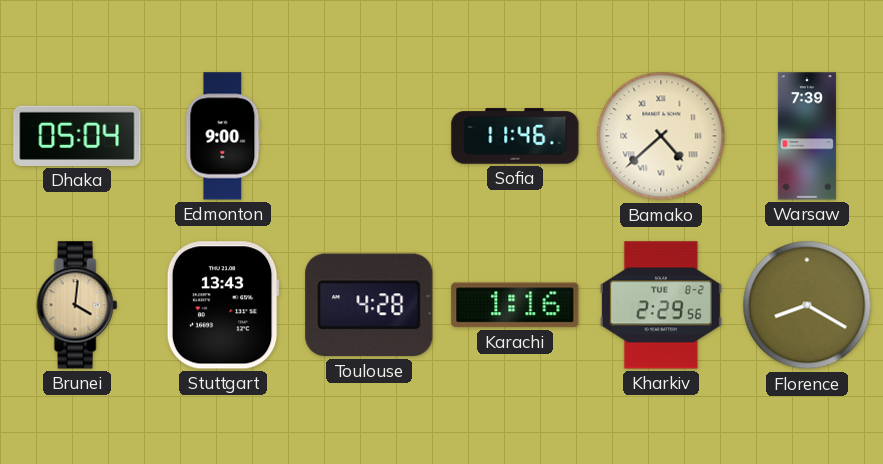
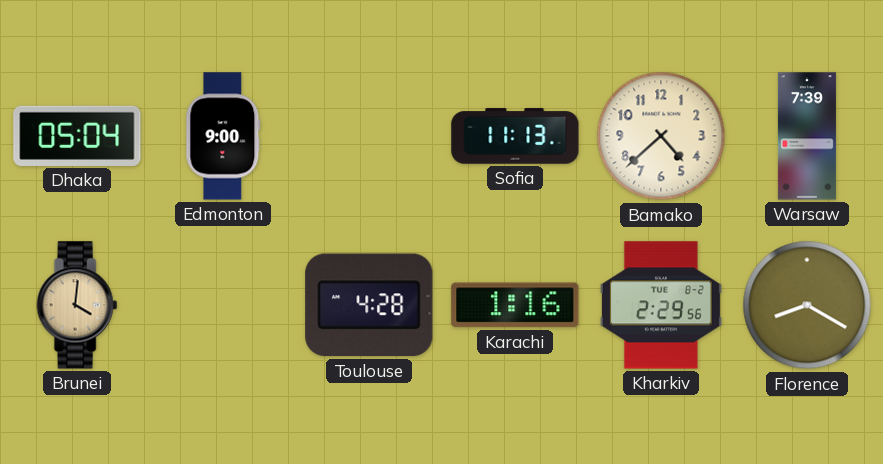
Sofia: 11:46 -> 11:13
Bamako numerals: Roman -> Arabic
Stuttgart: 13:43 -> none
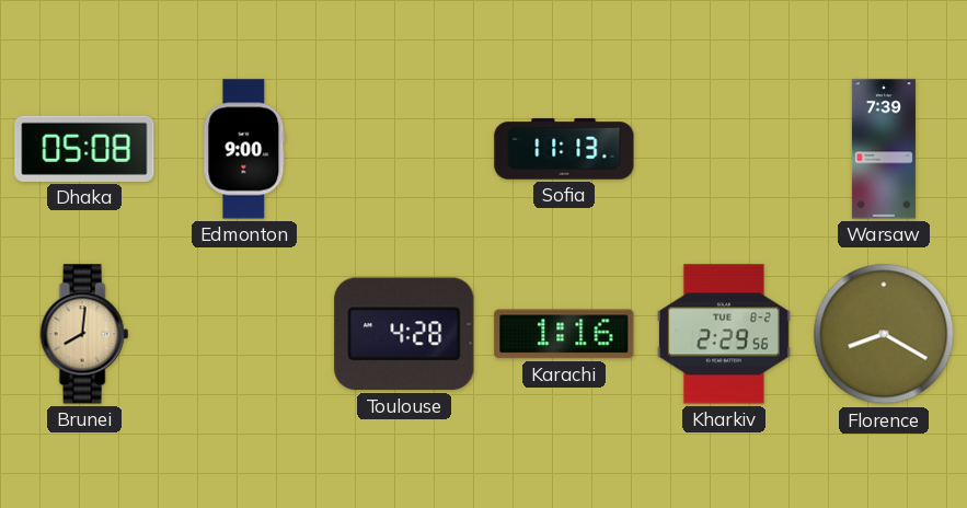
Dhaka: 05:04 -> 05:08
Bamako: 4:38 -> none
Brunei: 4:01 -> 8:01
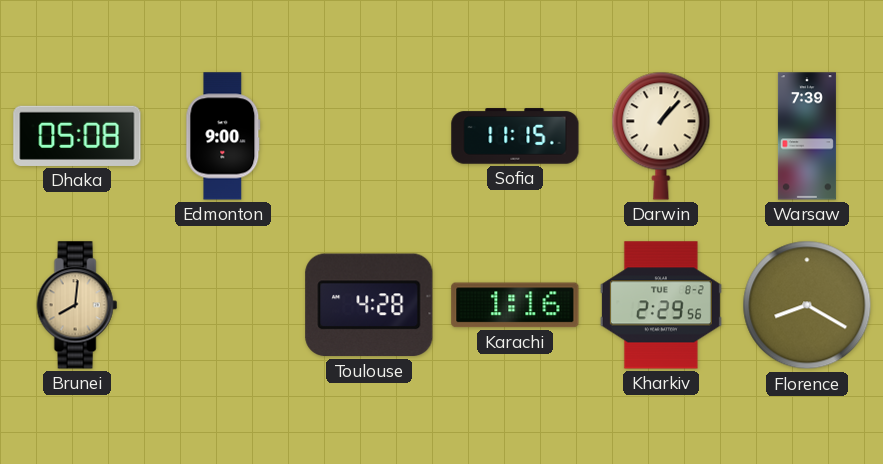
Sofia: 11:13 -> 11:15
Darwin: none -> 1:07
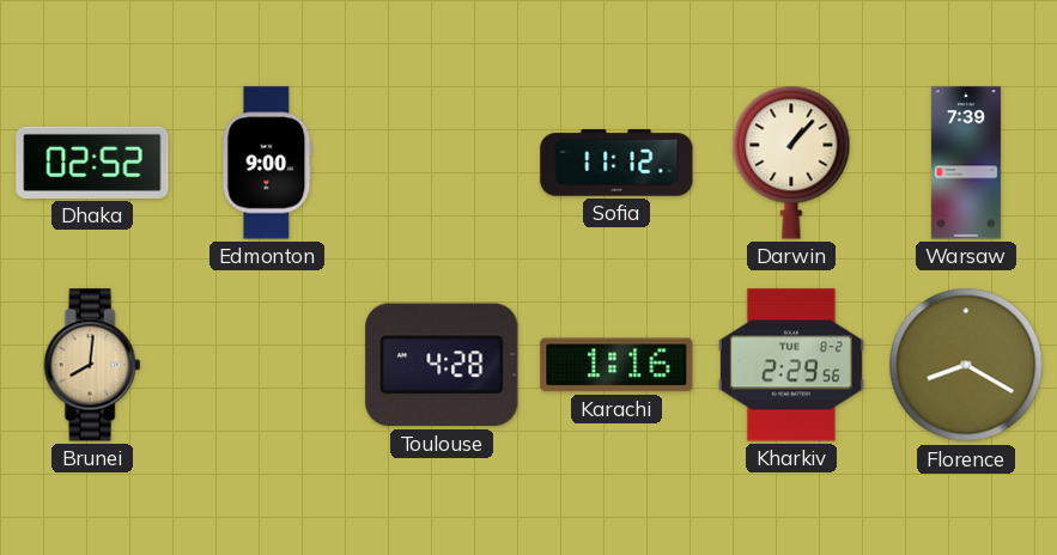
Dhaka: 05:08 -> 02:52
Sofia: 11:15 -> 11:12
